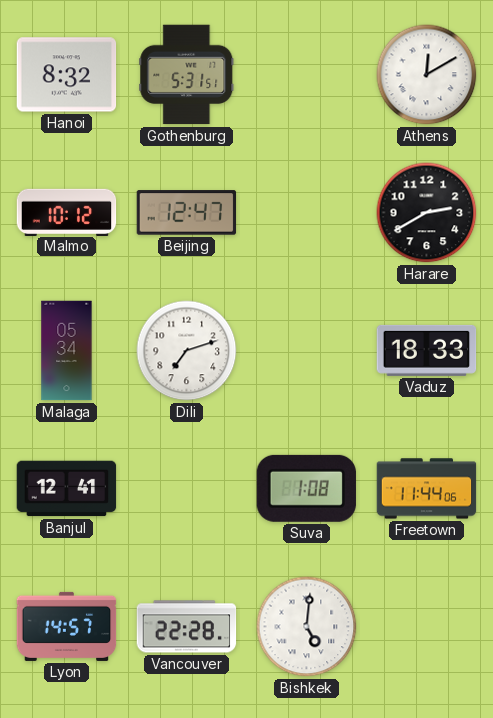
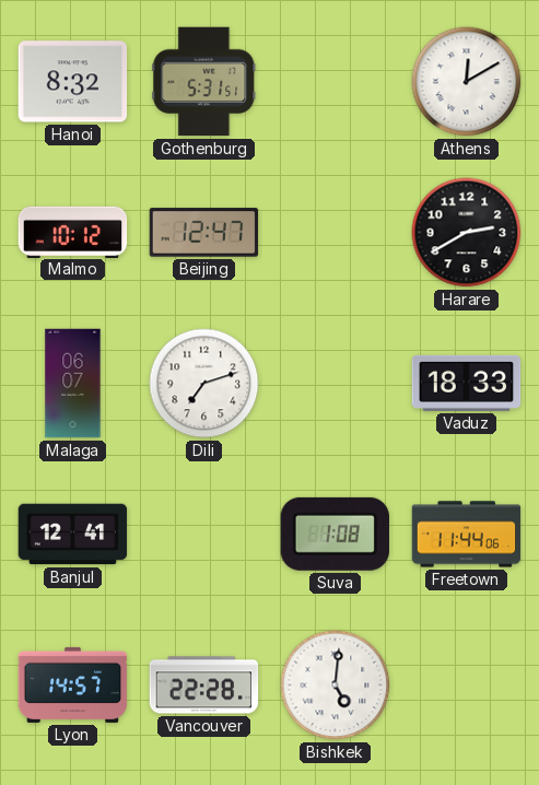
Malaga: 05:34 -> 06:07
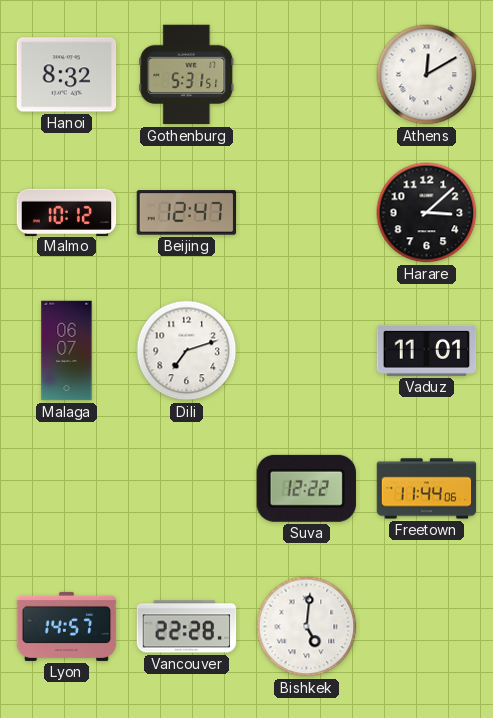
Harare: 2:40 -> 3:08
Vaduz: 18:33 -> 11:01
Banjul: 12:41 -> none
Suva: 1:08 -> 12:22
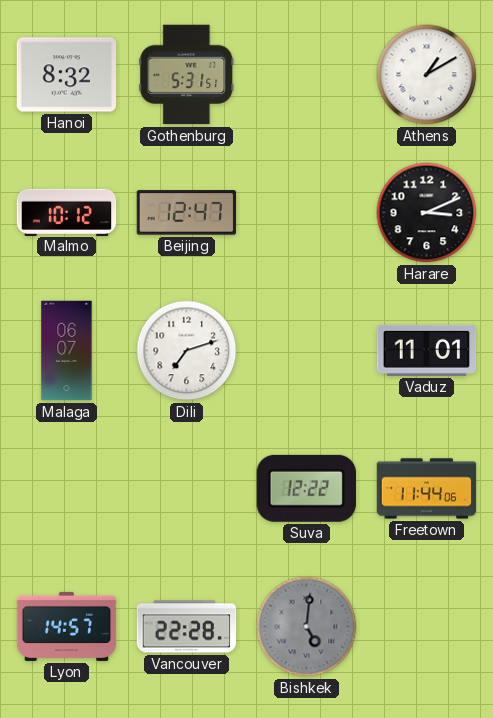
Athens: 12:10 -> 1:10
Harare: 3:08 -> 3:11
Bishkek dial: white -> grey
